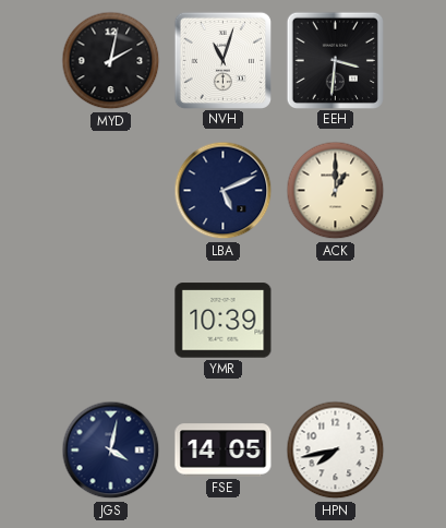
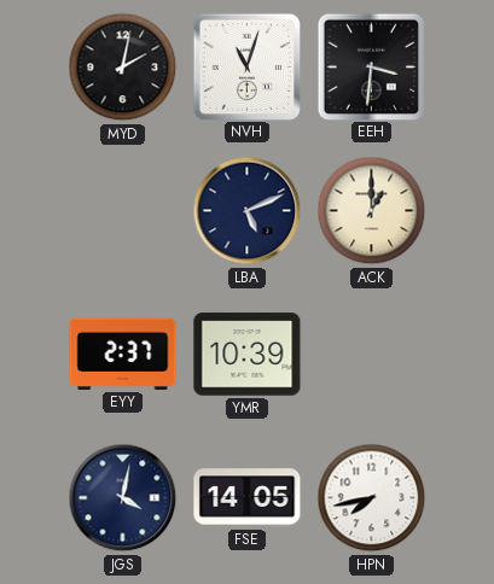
EYY: none -> 2:37
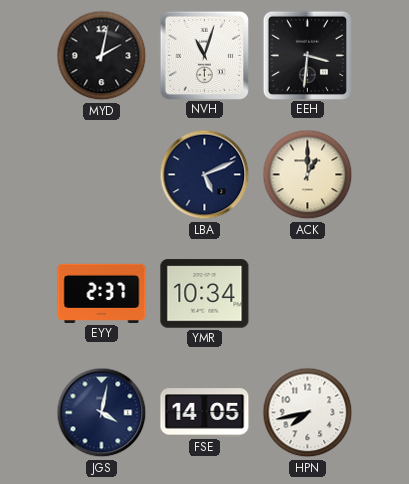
YMR: 10:39 -> 10:34
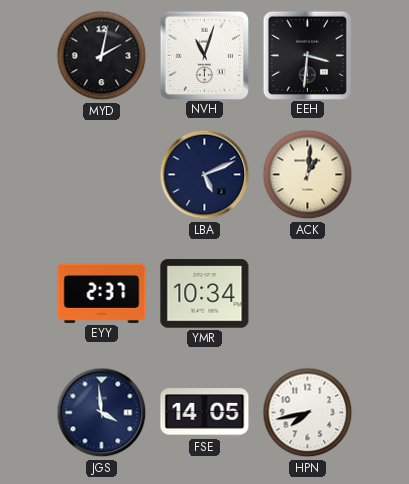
ACK: 1:00 -> 1:01
JGS: 4:02 -> 3:59
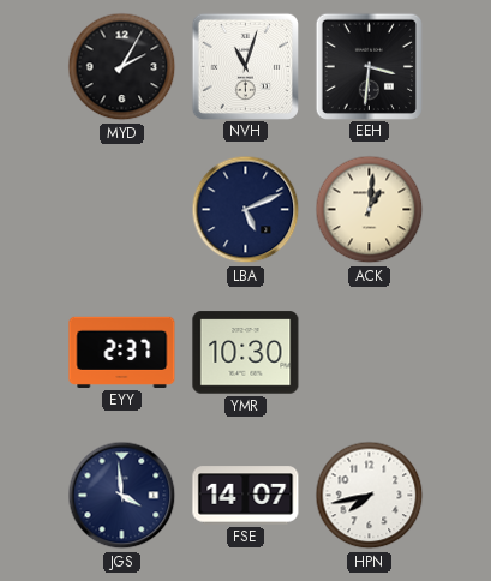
MYD: 2:02 -> 2:05
YMR: 10:34 -> 10:30
FSE: 14:05 -> 14:07
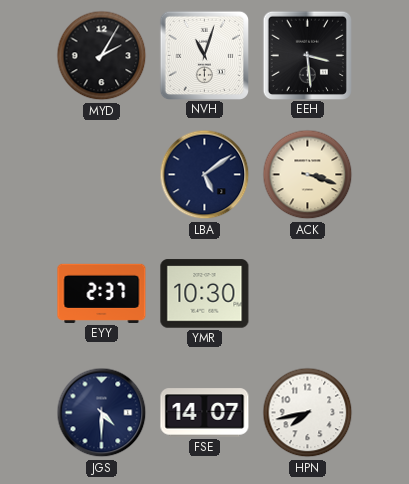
EEH: 3:31 -> 3:29
LBA: 5:11 -> 5:09
ACK: 1:01 -> 3:18
JGS: 3:59 -> 4:30
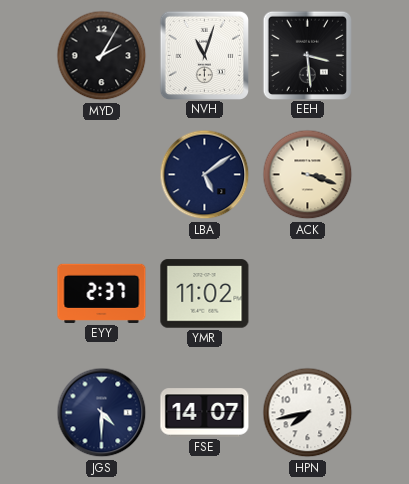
YMR: 10:30 -> 11:02
